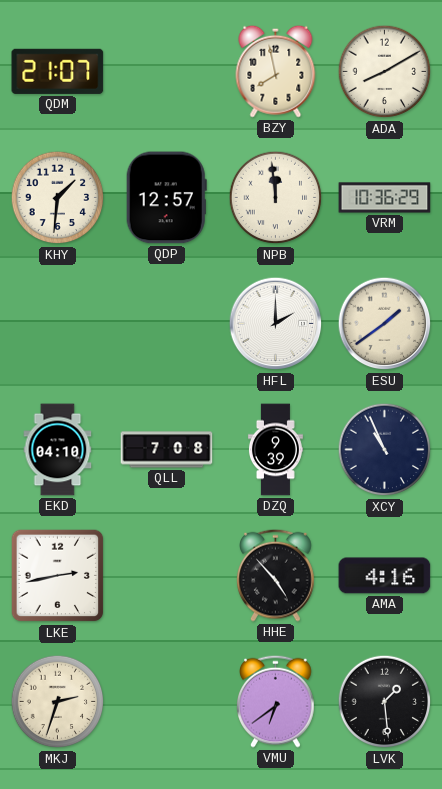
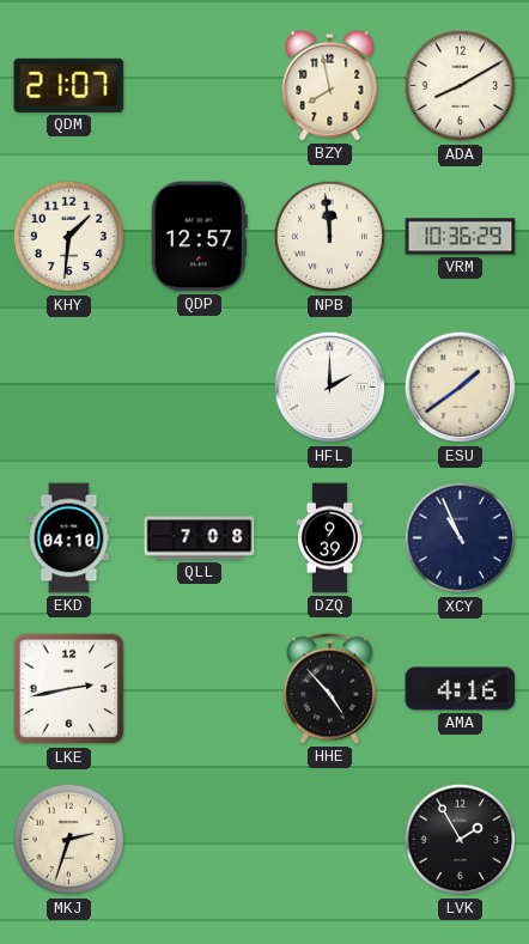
VMU: 6:39 -> none
LVK: 1:29 -> 1:55
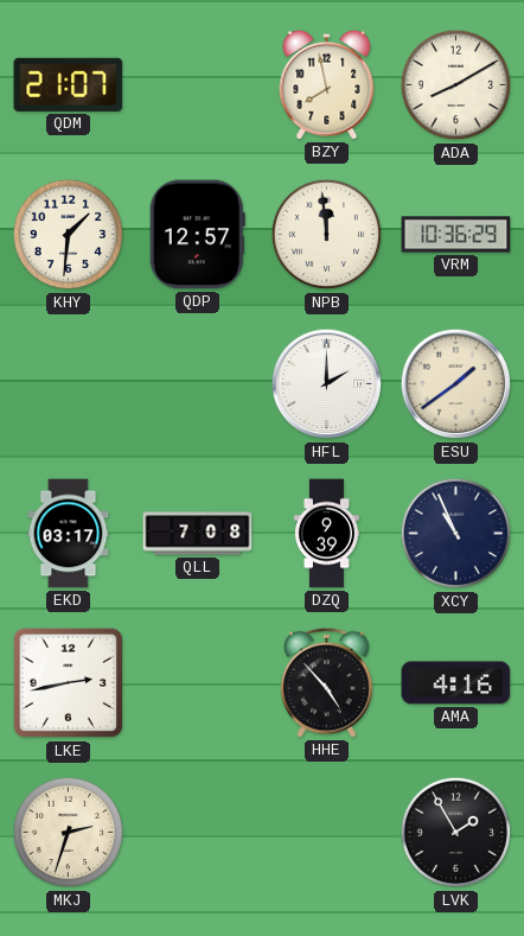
EKD: 04:10 -> 03:17
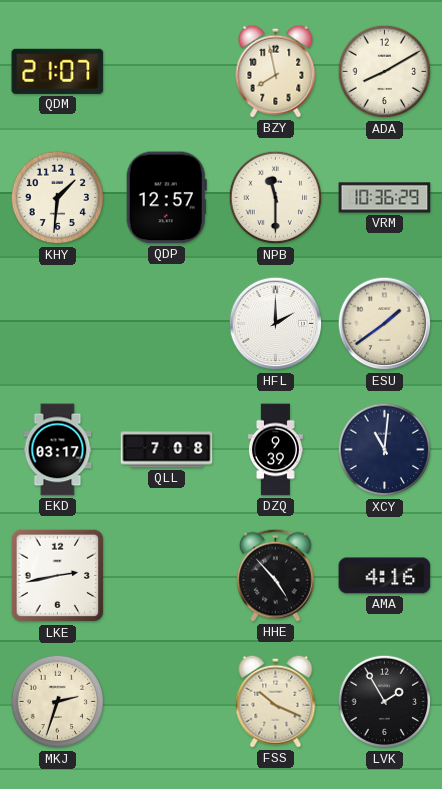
NPB: 11:59 -> 11:30
XCY: 10:56 -> 11:01
FSS: none -> 10:19
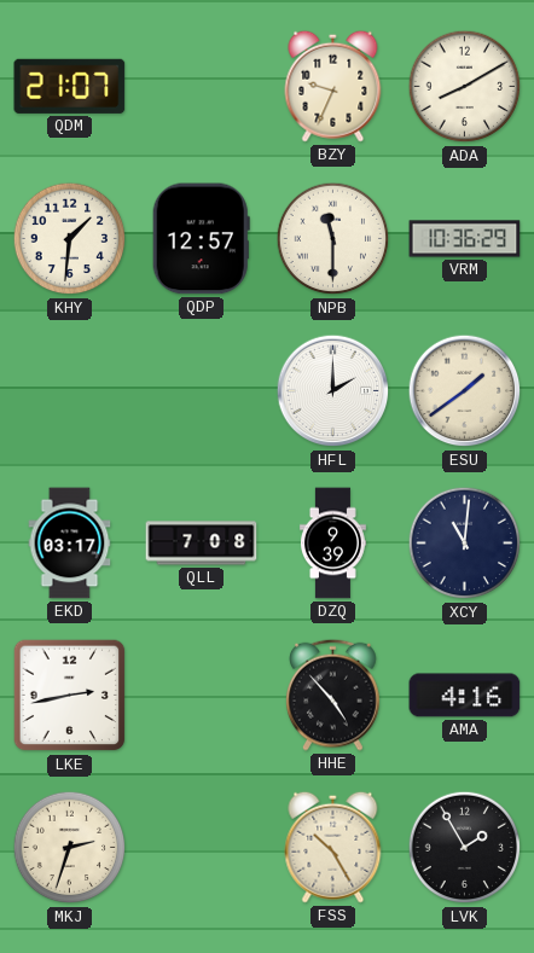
BZY: 7:58 -> 9:34
FSS: 10:19 -> 10:25
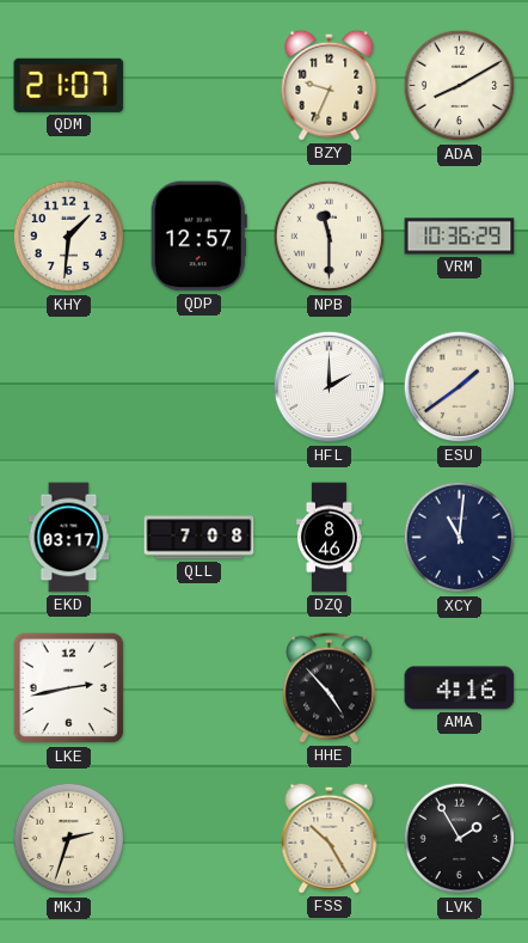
DZQ: 9:39 -> 8:46
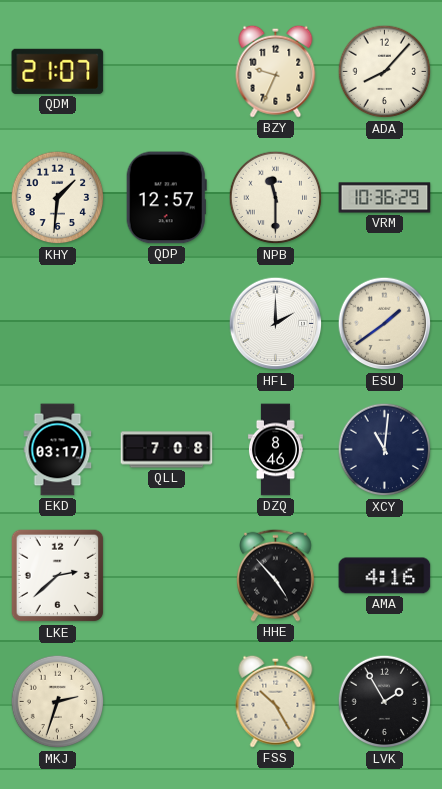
ADA: 8:10 -> 8:07
LKE: 2:43 -> 2:38
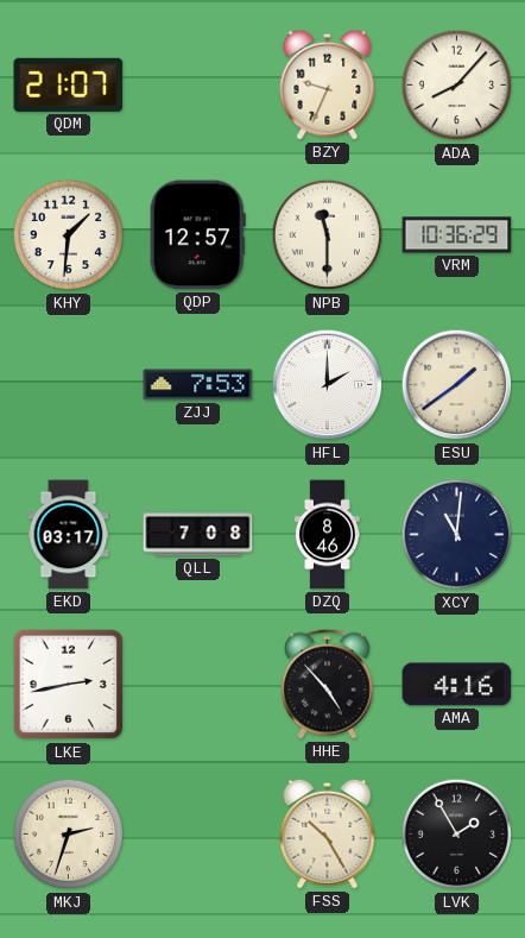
ZJJ: none -> 7:53
LKE: 2:38 -> 2:43
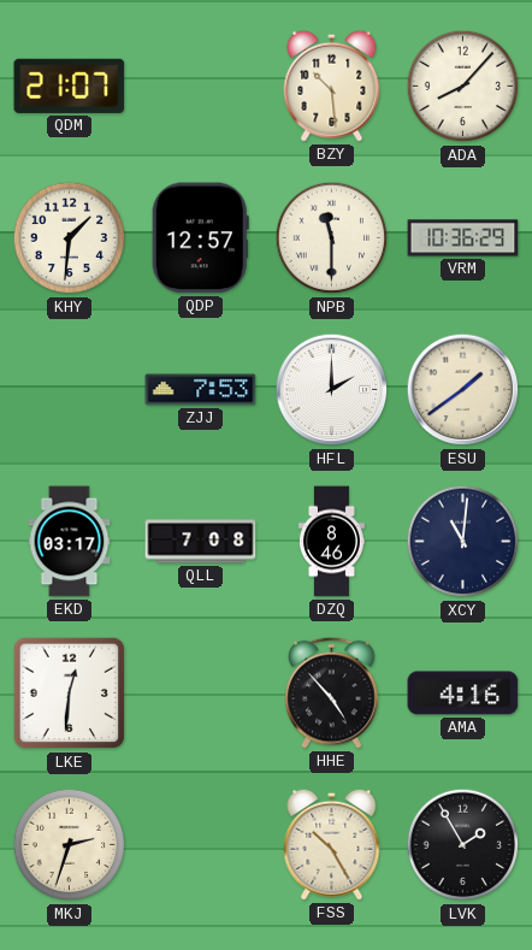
BZY: 9:34 -> 10:29
LKE: 2:43 -> 12:31
